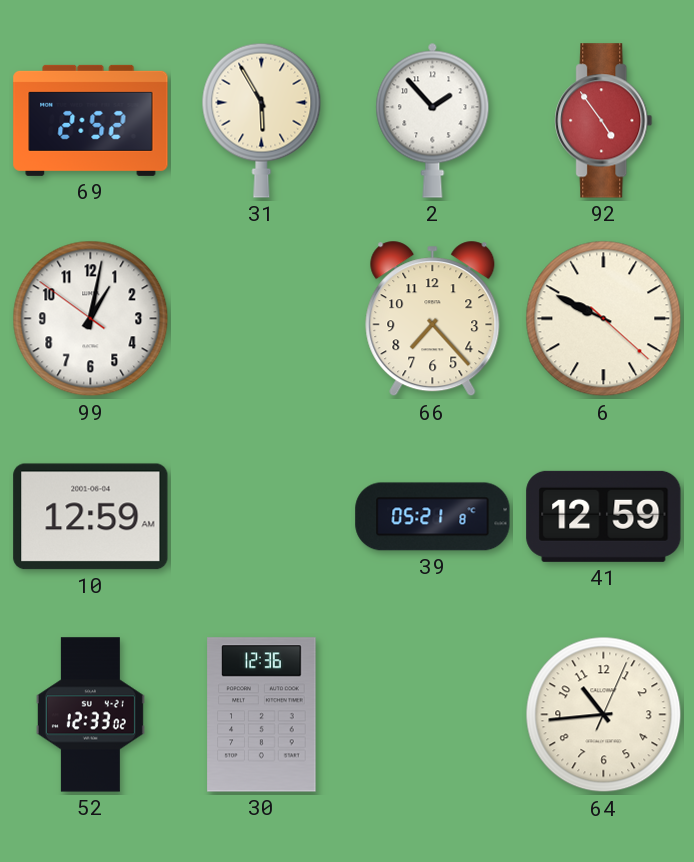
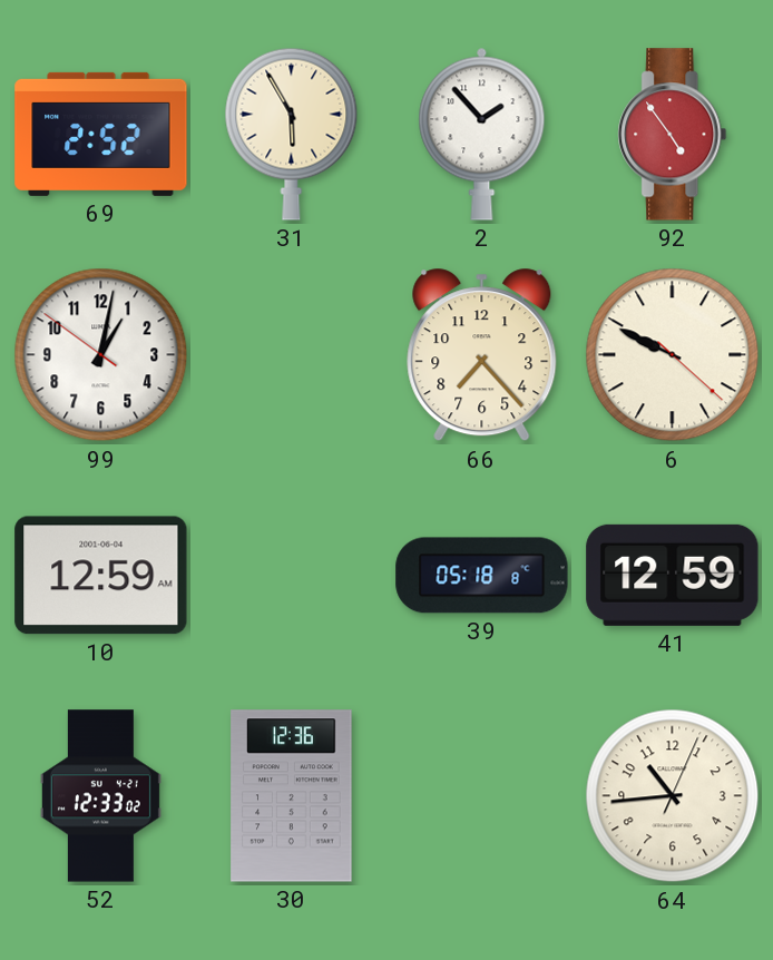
39: 05:21 -> 05:18
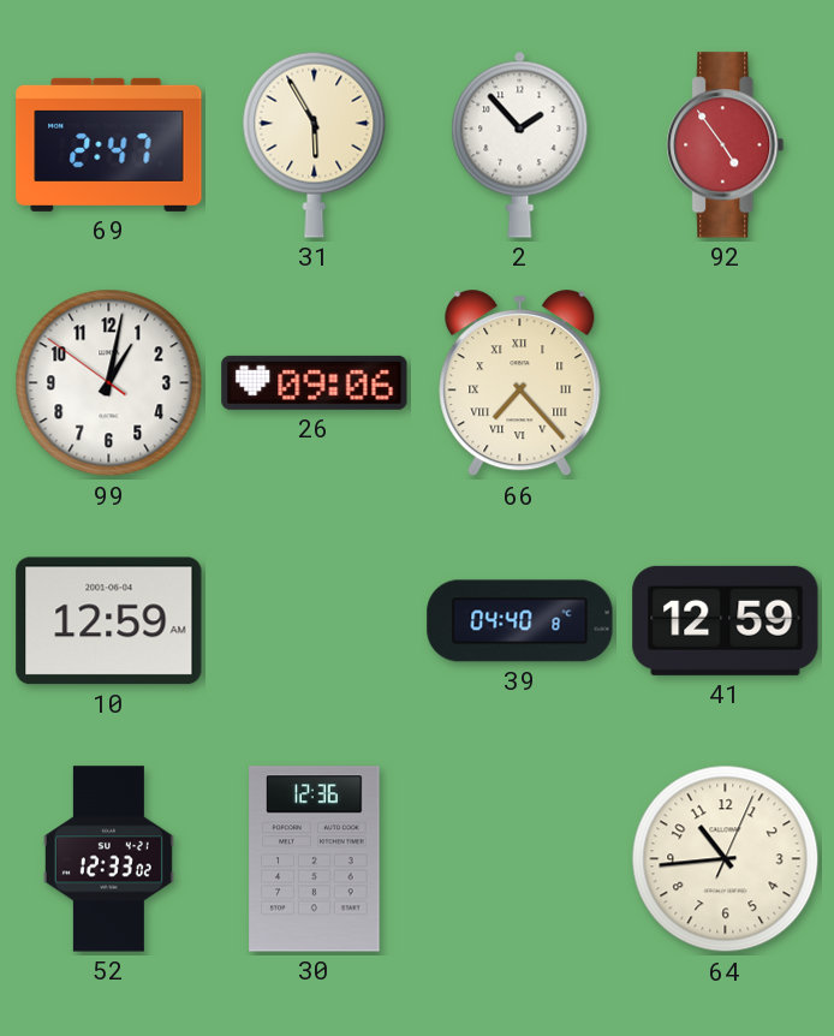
69: 2:52 -> 2:47
26: none -> 09:06
66 numerals: Arabic -> Roman
6: 9:49 -> none
39: 05:18 -> 04:40
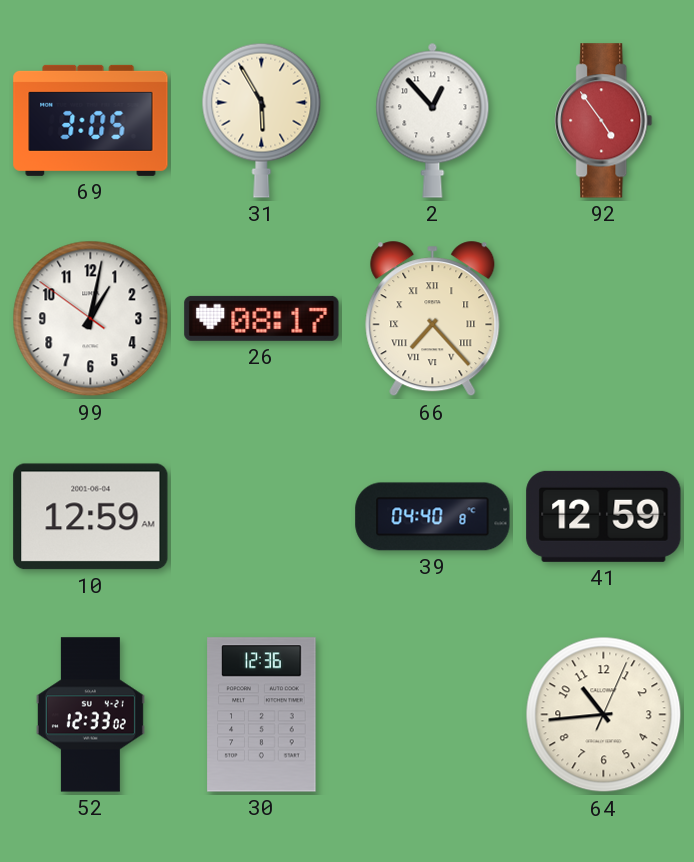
69: 2:47 -> 3:05
2: 1:53 -> 12:53
26: 09:06 -> 08:17
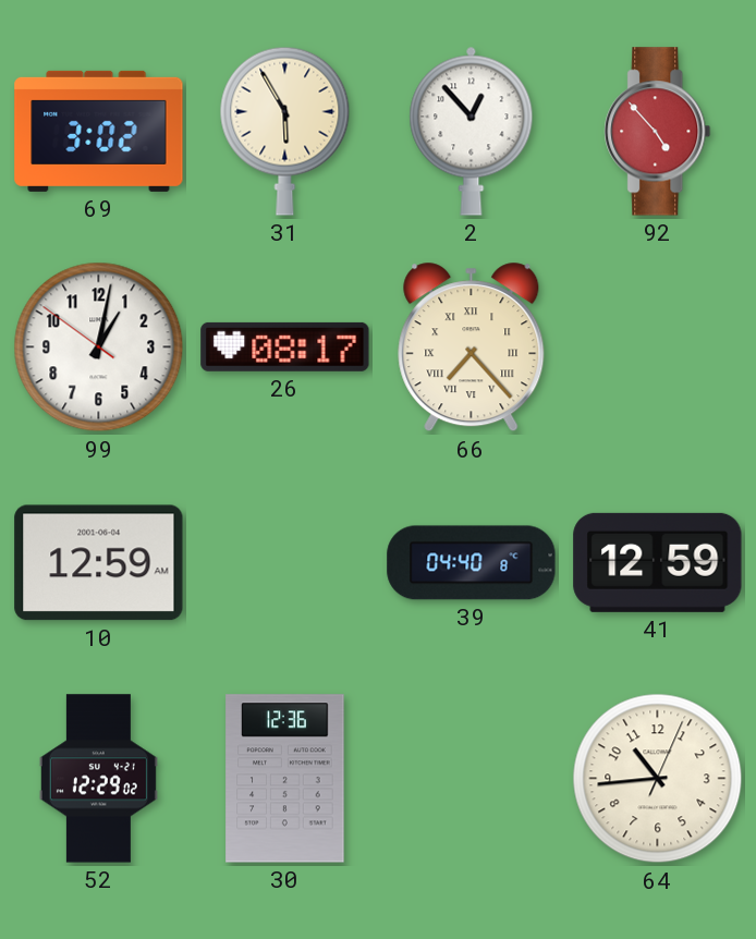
69: 3:05 -> 3:02
92: 4:54 -> 4:53
52: 12:33 -> 12:29
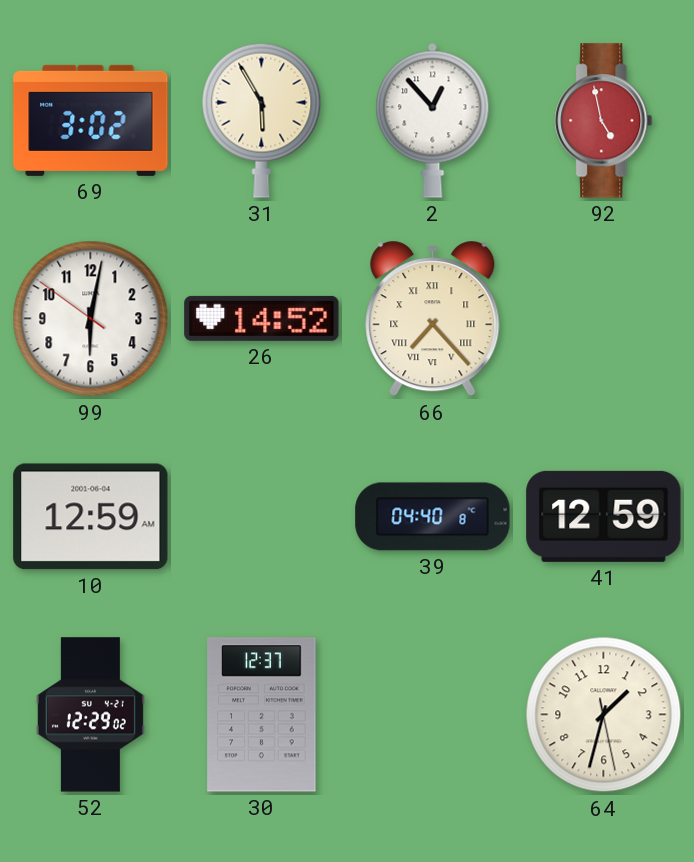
92: 4:53 -> 4:58
99: 1:01 -> 6:01
26: 08:17 -> 14:52
30: 12:36 -> 12:37
64: 10:44 -> 1:32
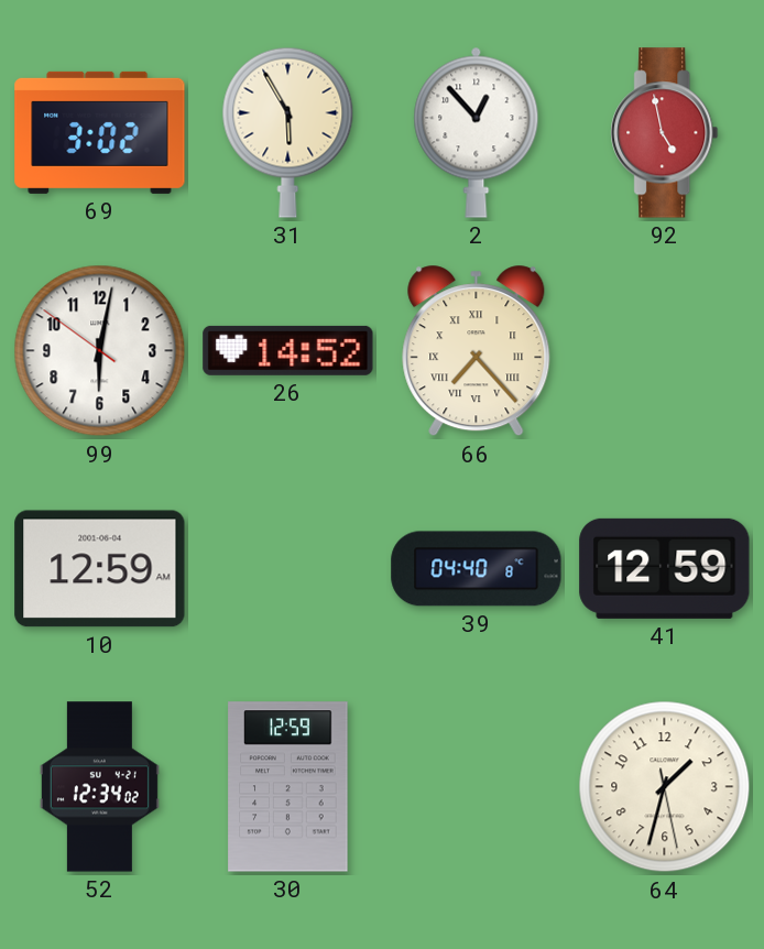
52: 12:29 -> 12:34
30: 12:37 -> 12:59
